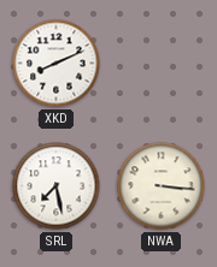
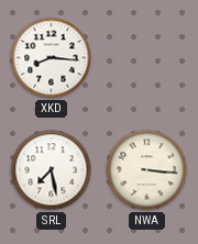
XKD: 8:11 -> 8:16
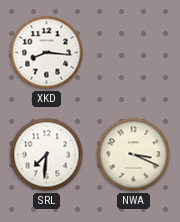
SRL: 7:28 -> 7:31
NWA: 3:16 -> 3:19
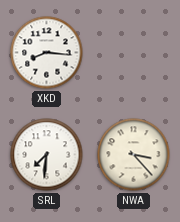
NWA: 3:19 -> 3:23
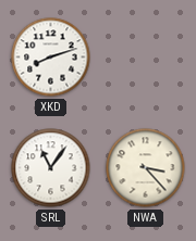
XKD: 8:16 -> 8:12
SRL: 7:31 -> 11:06
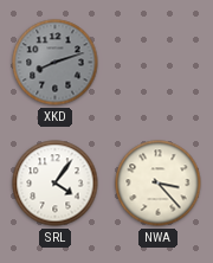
XKD dial: white -> grey
SRL: 11:06 -> 4:06
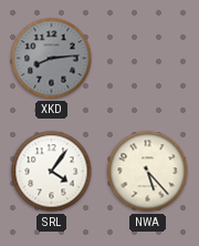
XKD: 8:12 -> 8:14
NWA: 3:23 -> 5:23
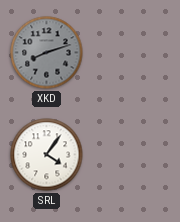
XKD: 8:14 -> 8:12
NWA: 5:23 -> none
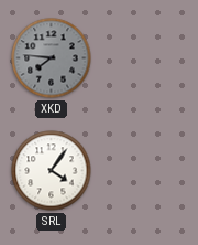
XKD: 8:12 -> 7:46
